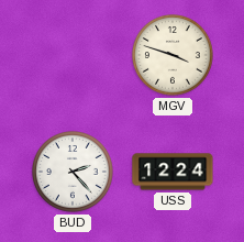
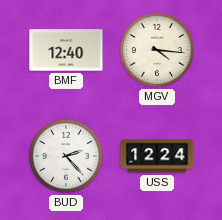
BMF: none -> 12:40
MGV: 3:48 -> 4:16
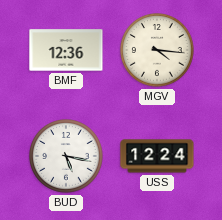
BMF: 12:40 -> 12:36
BUD: 2:23 -> 5:17
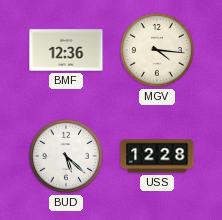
BUD: 5:17 -> 5:22
USS: 12:24 -> 12:28
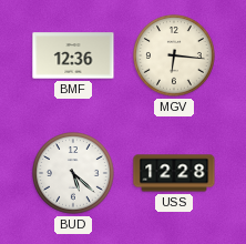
MGV: 4:16 -> 6:16
